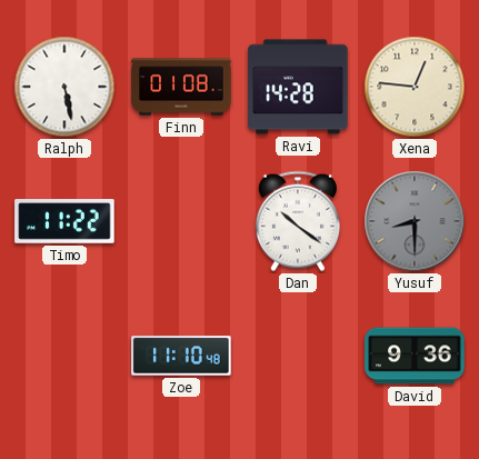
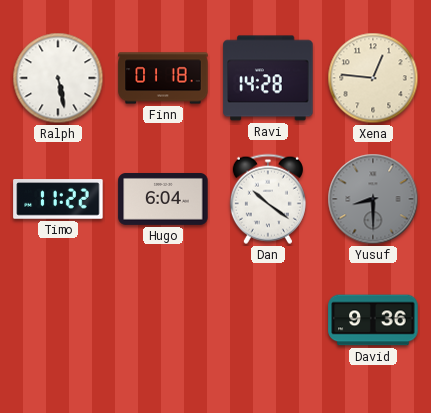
Finn: 01:08 -> 01:18
Hugo: none -> 6:04
Zoe: 11:10 -> none
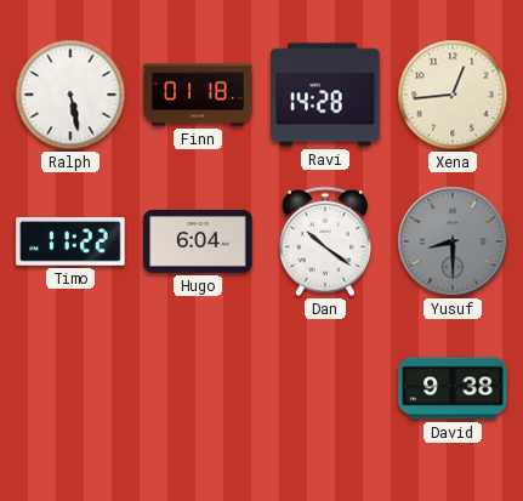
Xena: 12:46 -> 12:44
David: 9:36 -> 9:38
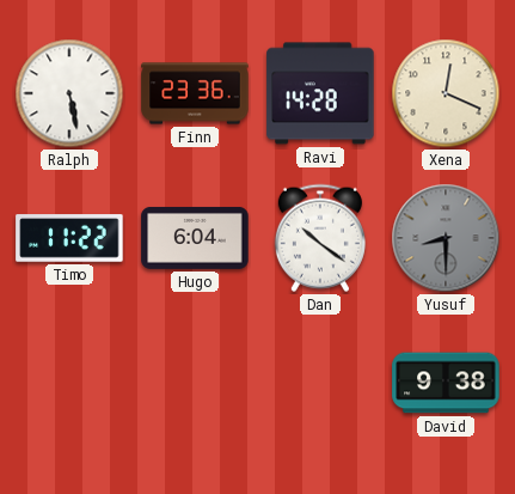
Finn: 01:18 -> 23:36
Xena: 12:44 -> 12:19
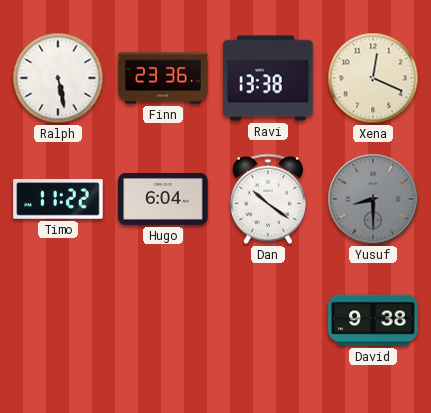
Ravi: 14:28 -> 13:38
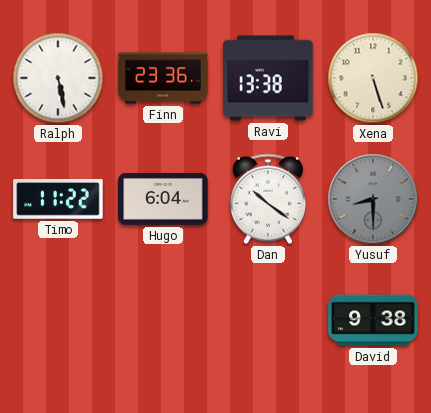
Xena: 12:19 -> 5:27
